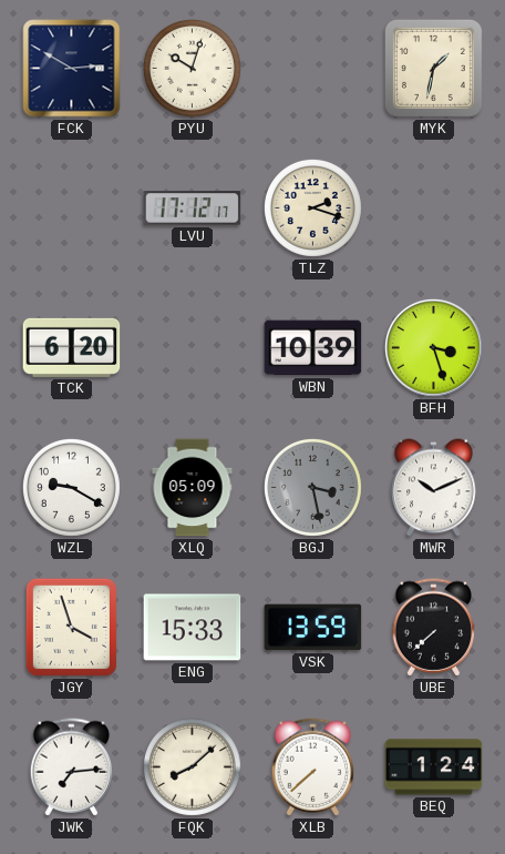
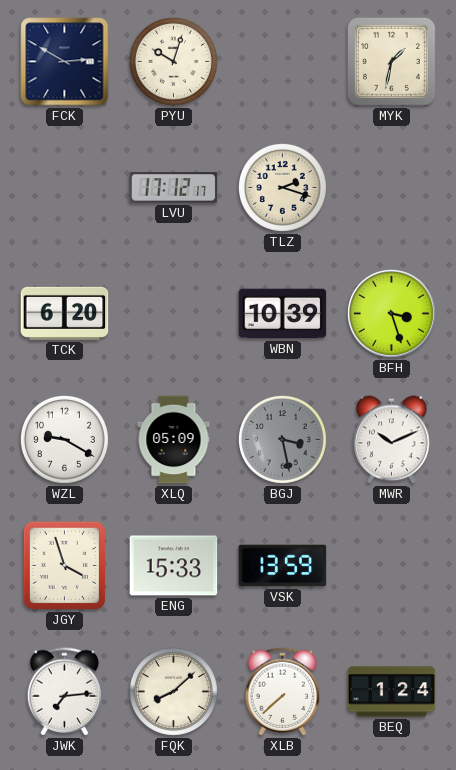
UBE: 7:38 -> none
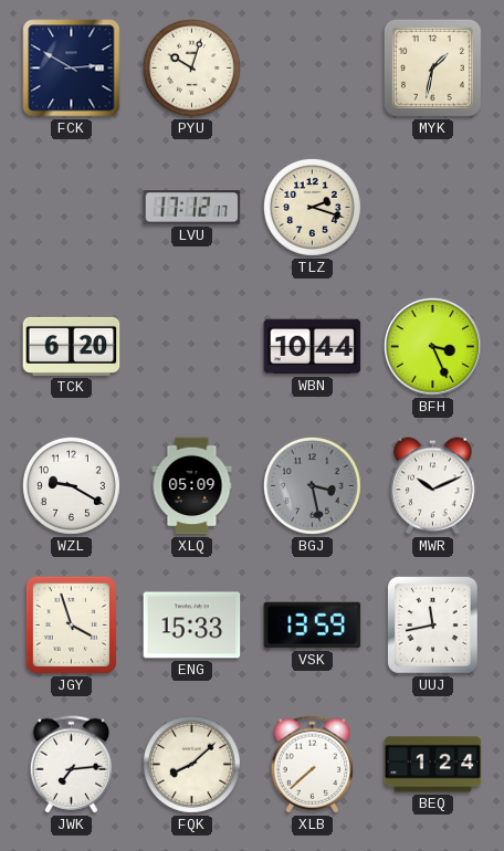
WBN: 10:39 -> 10:44
BFH: 3:27 -> 3:26
UUJ: none -> 11:43
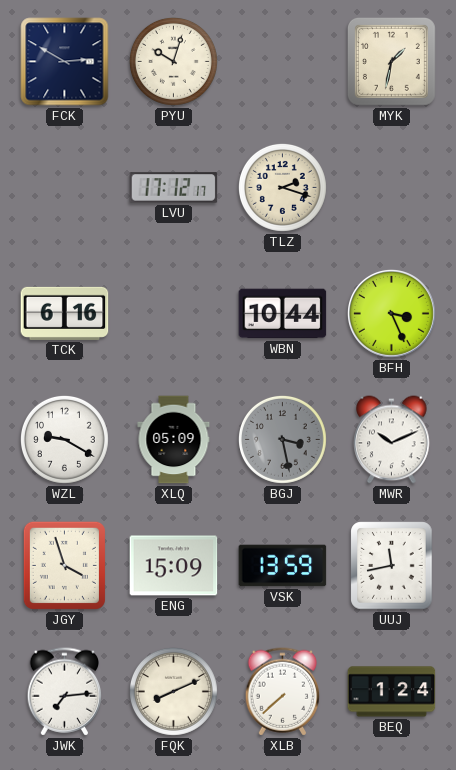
TCK: 6:20 -> 6:16
ENG: 15:33 -> 15:09
FQK: 8:08 -> 8:11
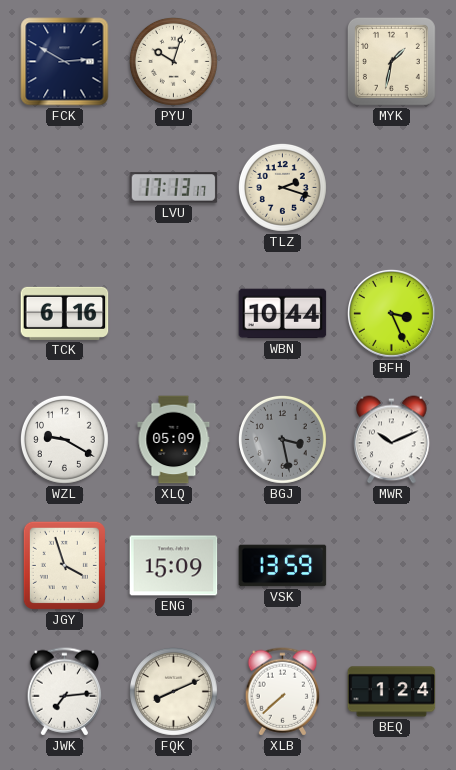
LVU: 17:12 -> 17:13
UUJ: 11:43 -> none
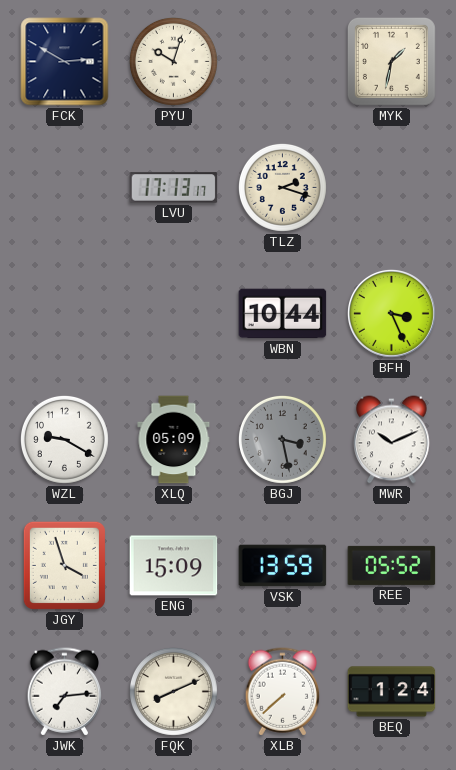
TCK: 6:16 -> none
REE: none -> 05:52
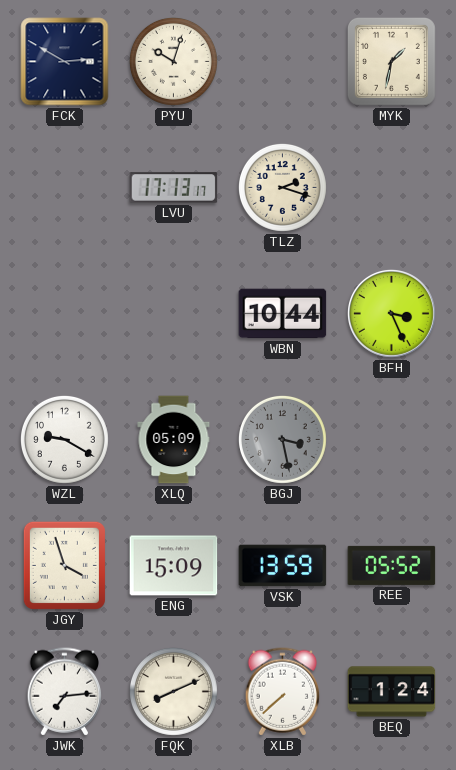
MWR: 10:11 -> none
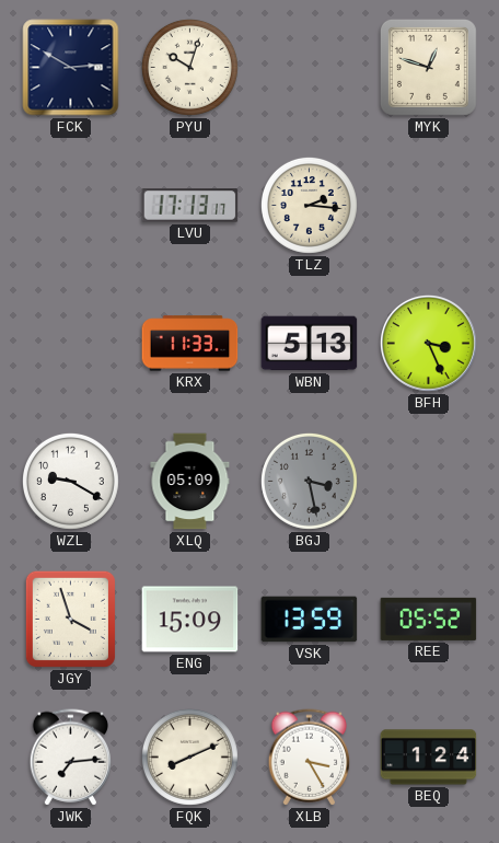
MYK: 1:32 -> 12:48
TLZ: 2:18 -> 2:16
KRX: none -> 11:33
WBN: 10:44 -> 5:13
XLB: 7:38 -> 3:25
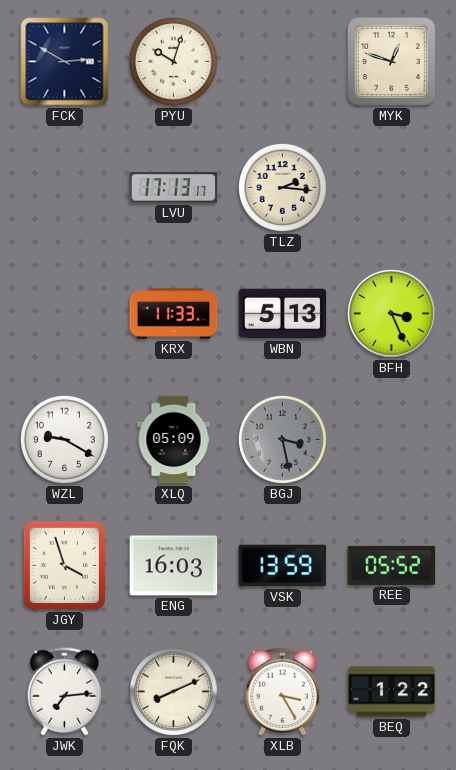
ENG: 15:09 -> 16:03
BEQ: 1:24 -> 1:22
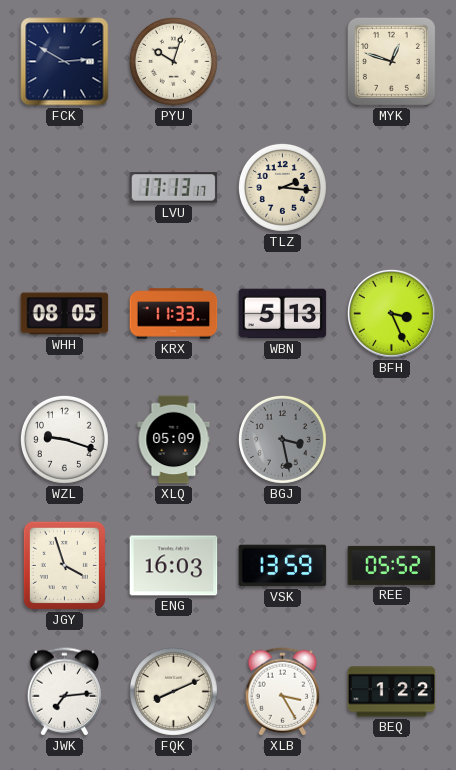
WHH: none -> 08:05
WZL: 9:20 -> 9:18
